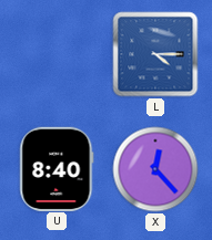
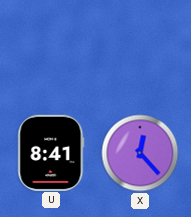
L: 4:15 -> none
U: 8:40 -> 8:41
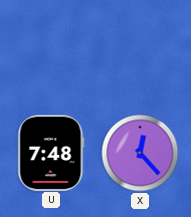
U: 8:41 -> 7:48
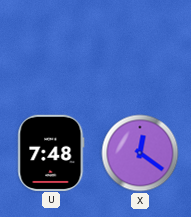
X: 12:23 -> 12:21
